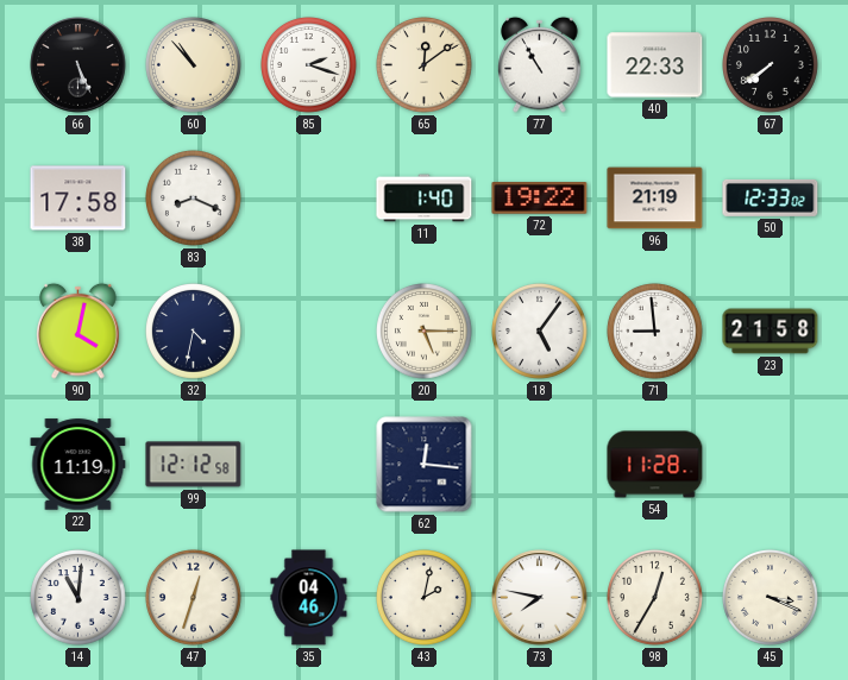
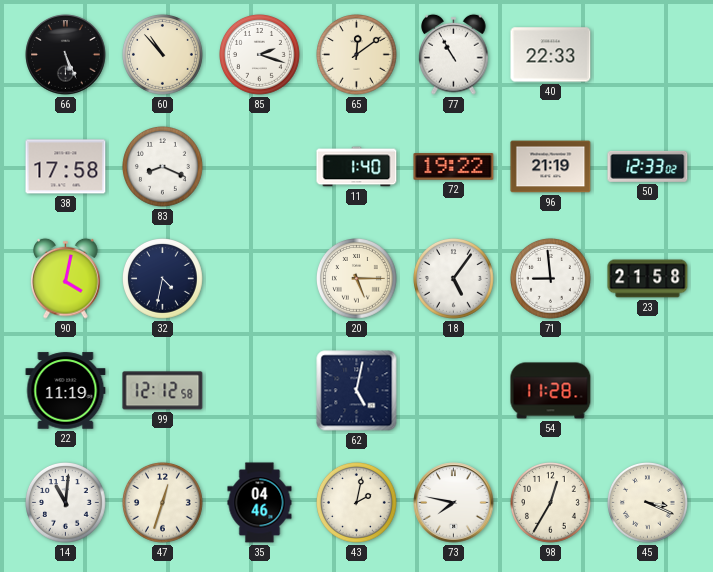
67: 7:39 -> none
62: 12:16 -> 5:02
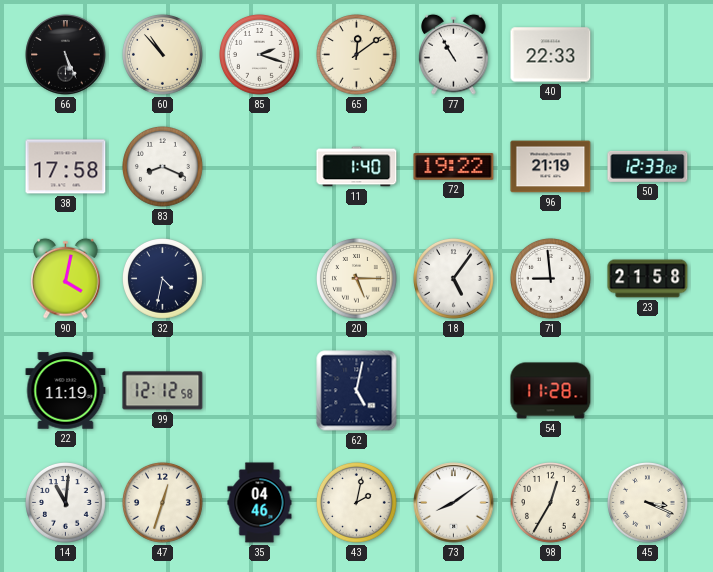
73: 7:47 -> 8:09
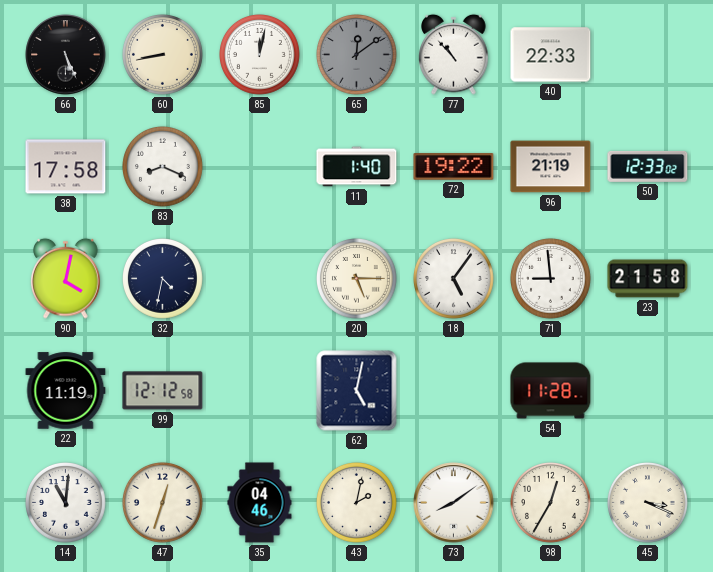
60: 10:53 -> 8:43
85: 2:18 -> 12:02
65 dial: cream -> grey
77: 10:55 -> 10:53
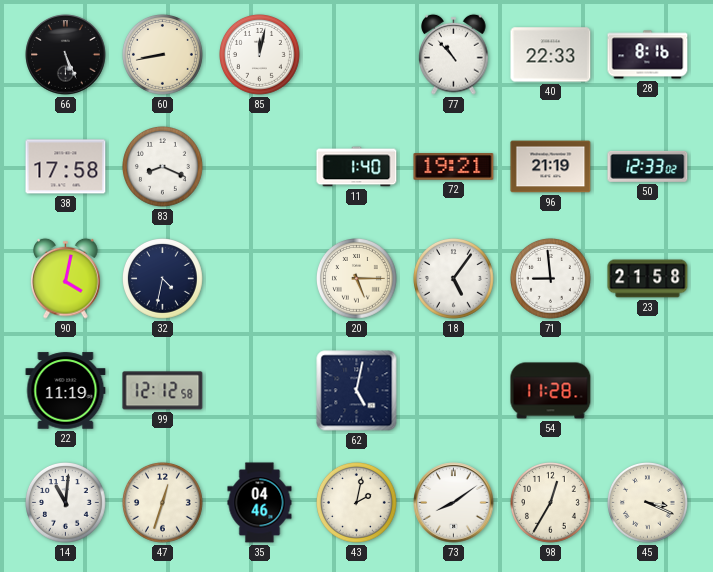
65: 12:09 -> none
28: none -> 8:16
72: 19:22 -> 19:21
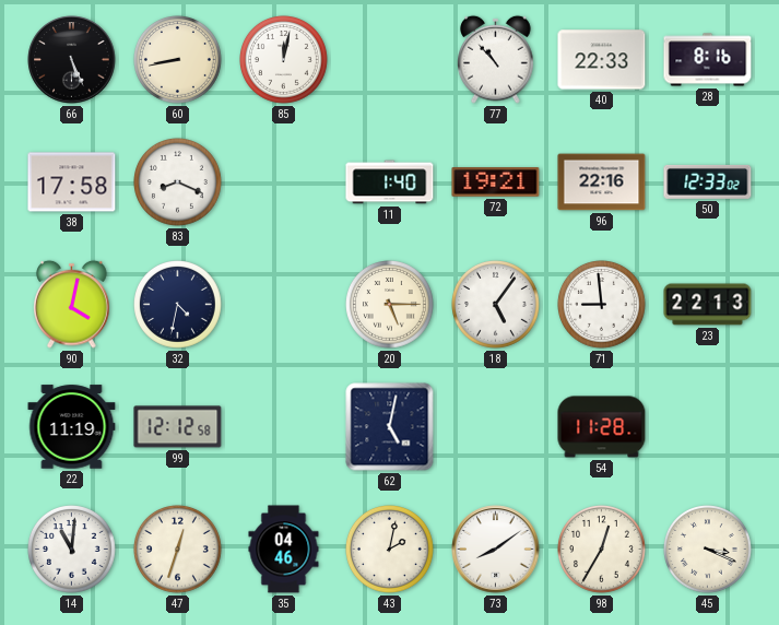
96: 21:19 -> 22:16
23: 21:58 -> 22:13
